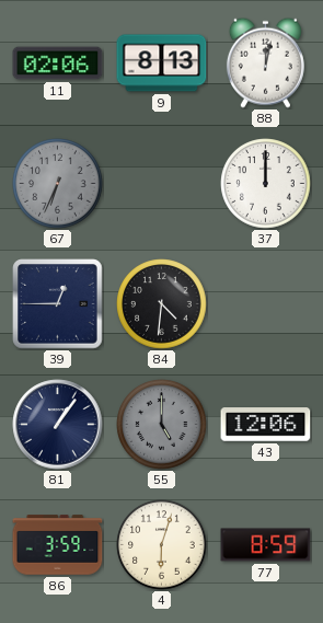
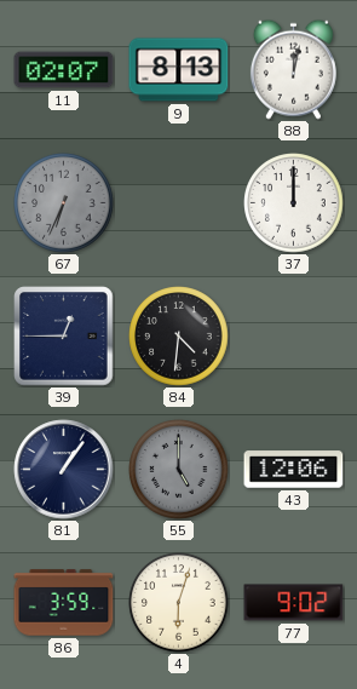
11: 02:06 -> 02:07
77: 8:59 -> 9:02
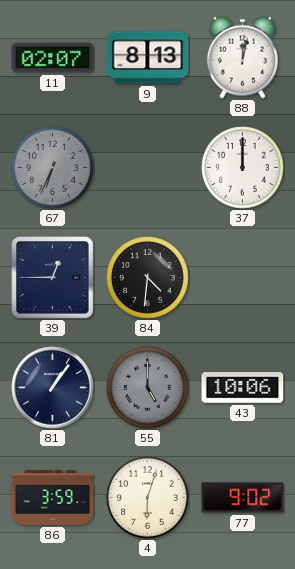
43: 12:06 -> 10:06
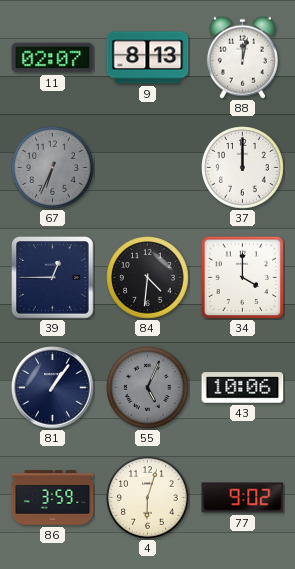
34: none -> 4:00
55: 5:00 -> 5:04
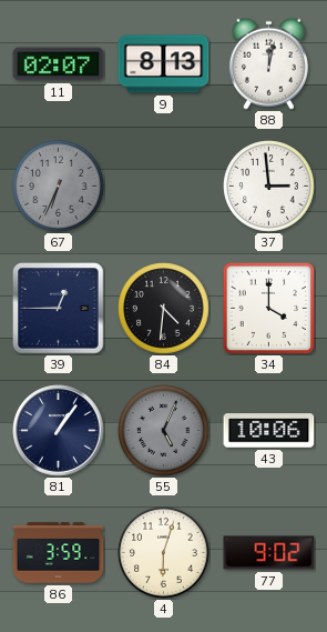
37: 12:00 -> 2:59
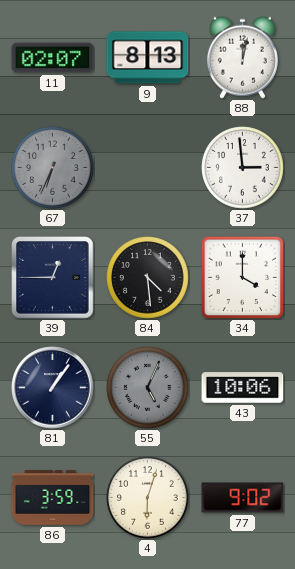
84: 4:31 -> 4:29
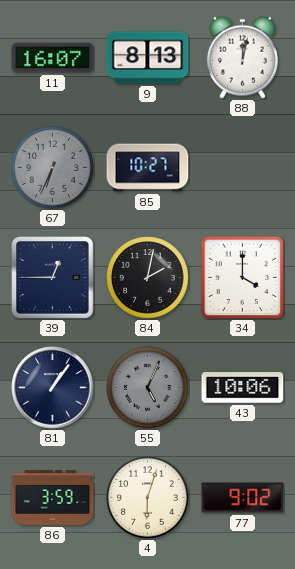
11: 02:07 -> 16:07
85: none -> 10:27
37: 2:59 -> none
84: 4:29 -> 2:02
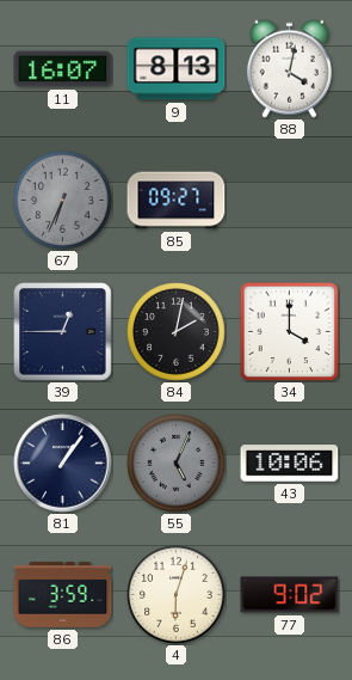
88: 12:02 -> 4:02
85: 10:27 -> 09:27
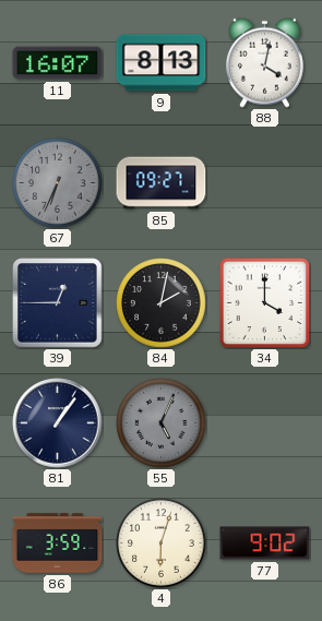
43: 10:06 -> none
